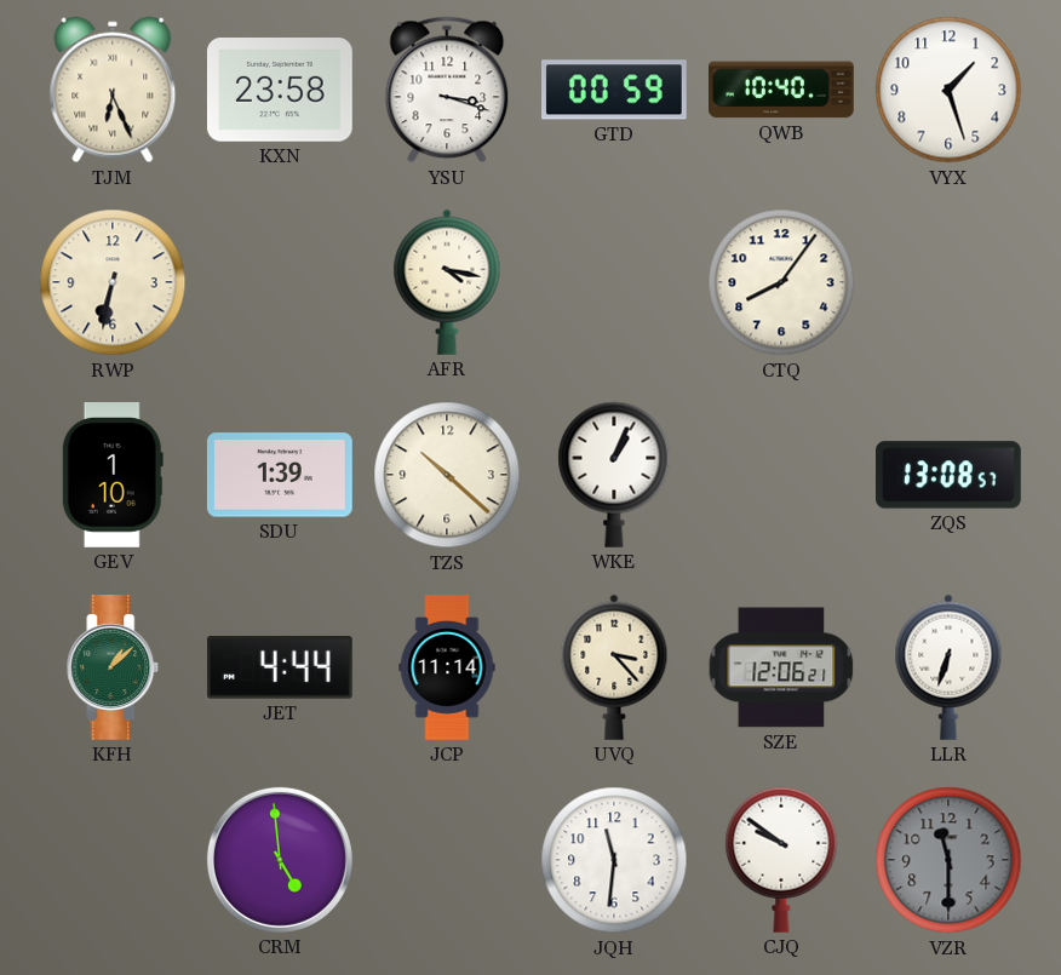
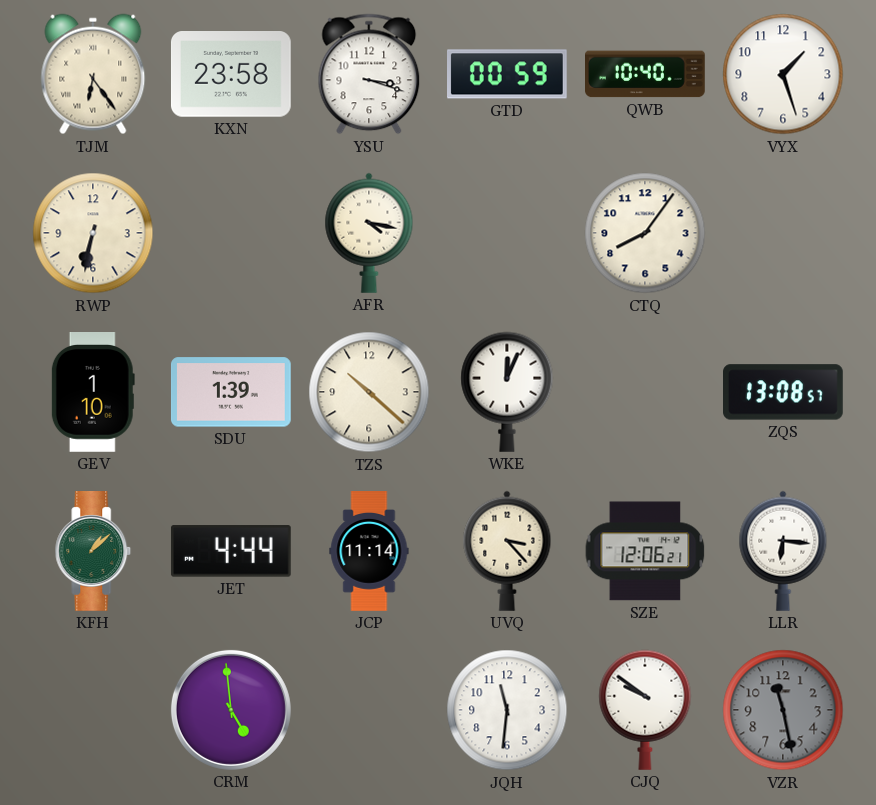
TJM: 6:26 -> 6:24
WKE: 1:04 -> 12:04
LLR: 6:33 -> 6:16
VZR: 11:30 -> 11:28
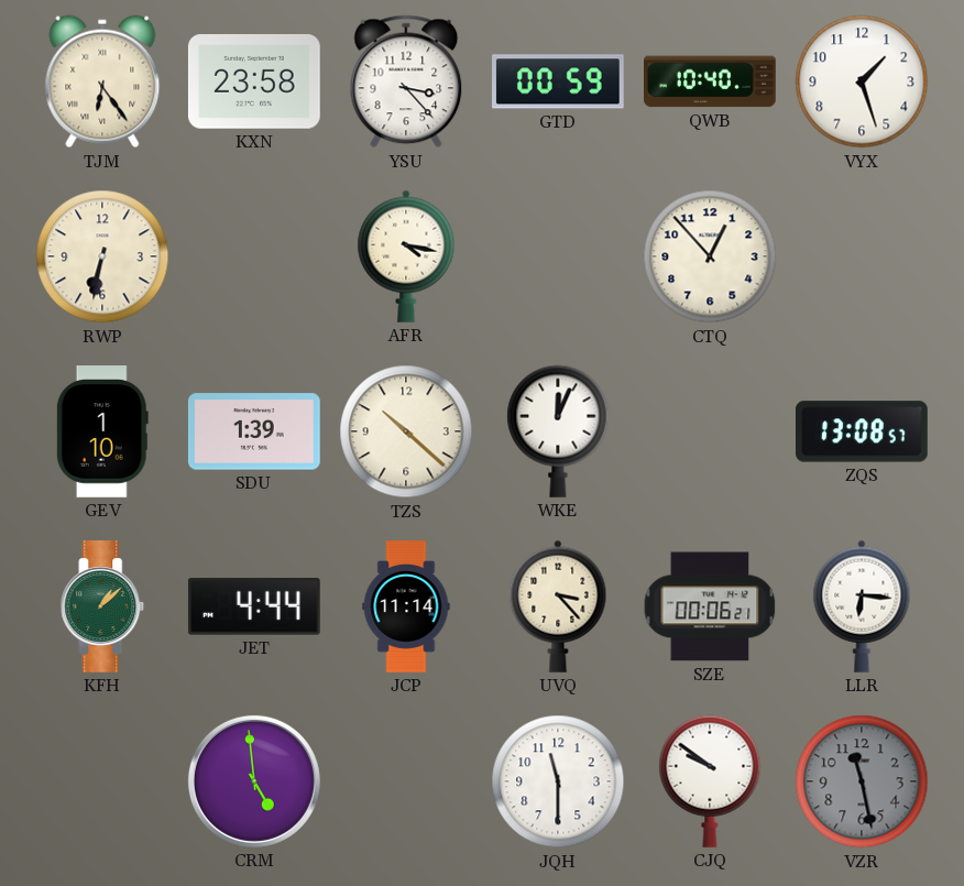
YSU: 3:18 -> 3:23
CTQ: 8:06 -> 12:53
SZE: 12:06 -> 00:06
JQH: 11:31 -> 11:30
